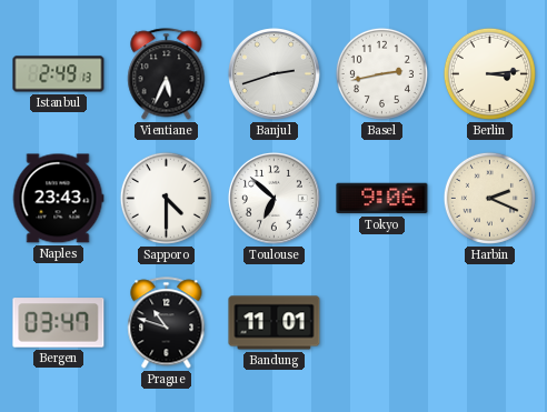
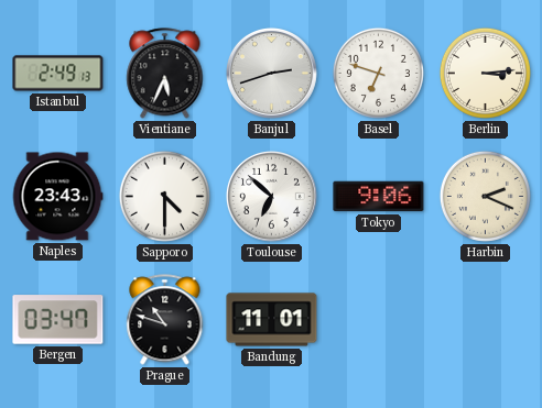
Basel: 2:43 -> 6:48
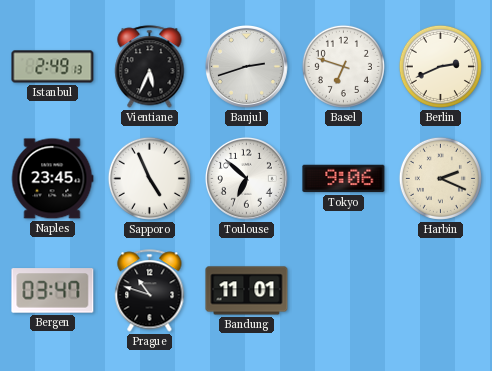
Berlin: 3:14 -> 2:41
Naples: 23:43 -> 23:45
Sapporo: 4:30 -> 4:56
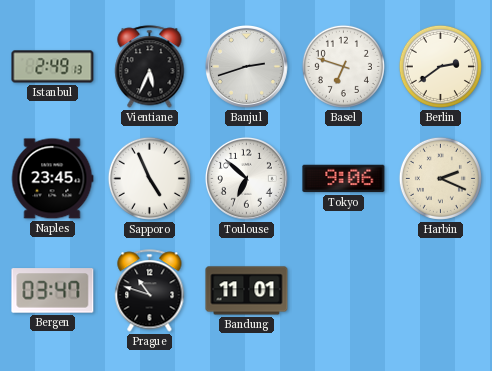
Berlin: 2:41 -> 2:39
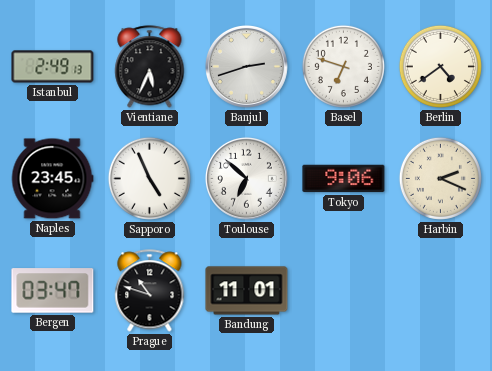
Berlin: 2:39 -> 4:39
